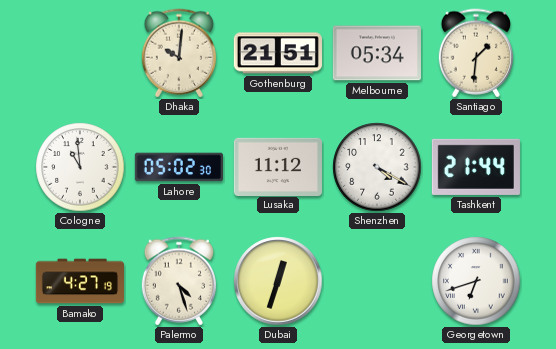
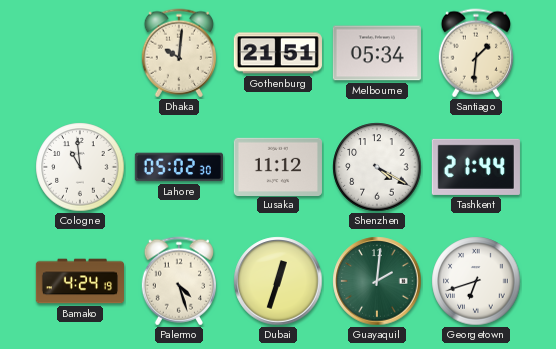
Bamako: 4:27 -> 4:24
Guayaquil: none -> 2:01
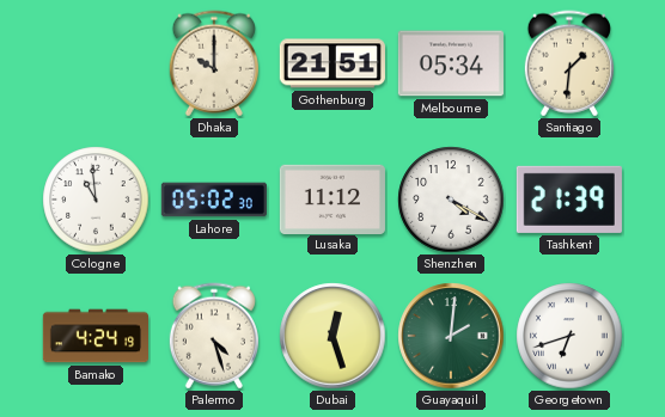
Dhaka: 10:01 -> 10:00
Tashkent: 21:44 -> 21:39
Dubai: 12:33 -> 12:27
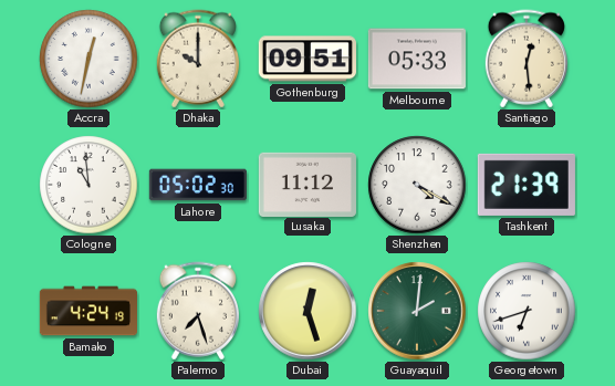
Accra: none -> 12:32
Gothenburg: 21:51 -> 09:51
Melbourne: 05:34 -> 05:33
Santiago: 1:31 -> 12:29
Palermo: 4:27 -> 7:27
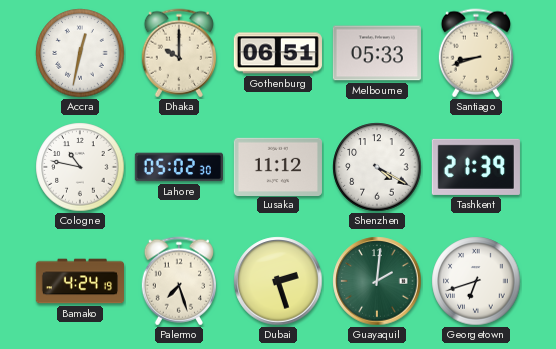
Gothenburg: 09:51 -> 06:51
Santiago: 12:29 -> 8:42
Cologne: 10:59 -> 10:47
Dubai: 12:27 -> 2:27
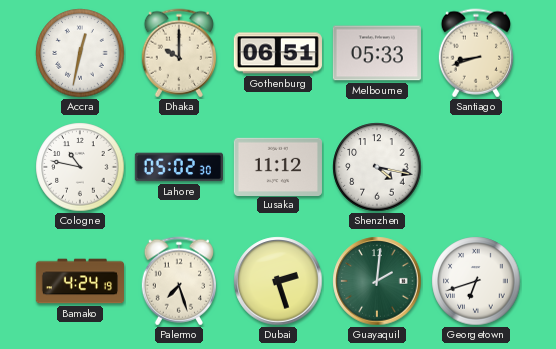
Shenzhen: 4:20 -> 4:17
Tashkent: 21:39 -> none
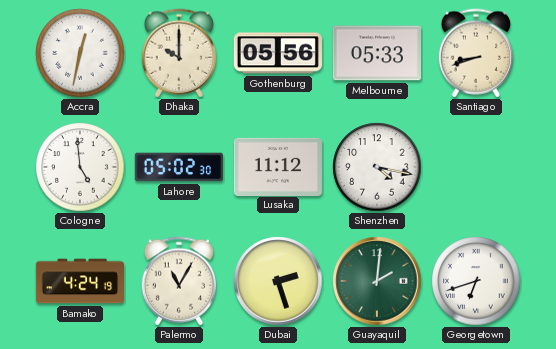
Gothenburg: 06:51 -> 05:56
Cologne: 10:47 -> 4:59
Palermo: 7:27 -> 11:05
